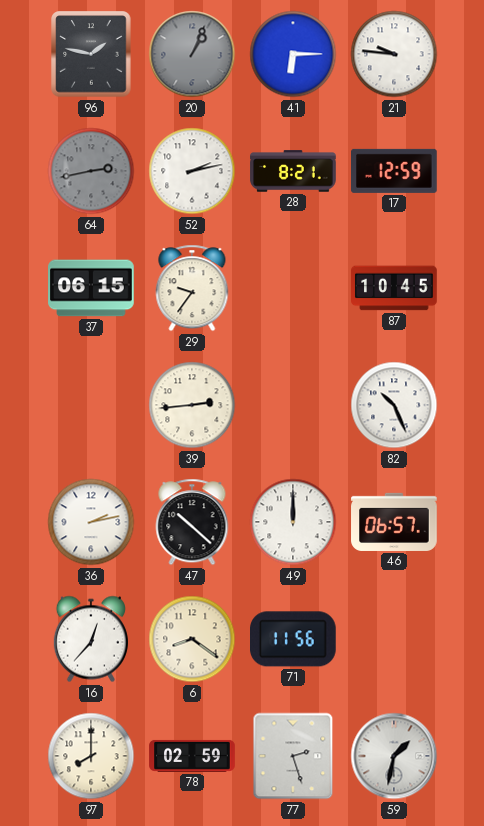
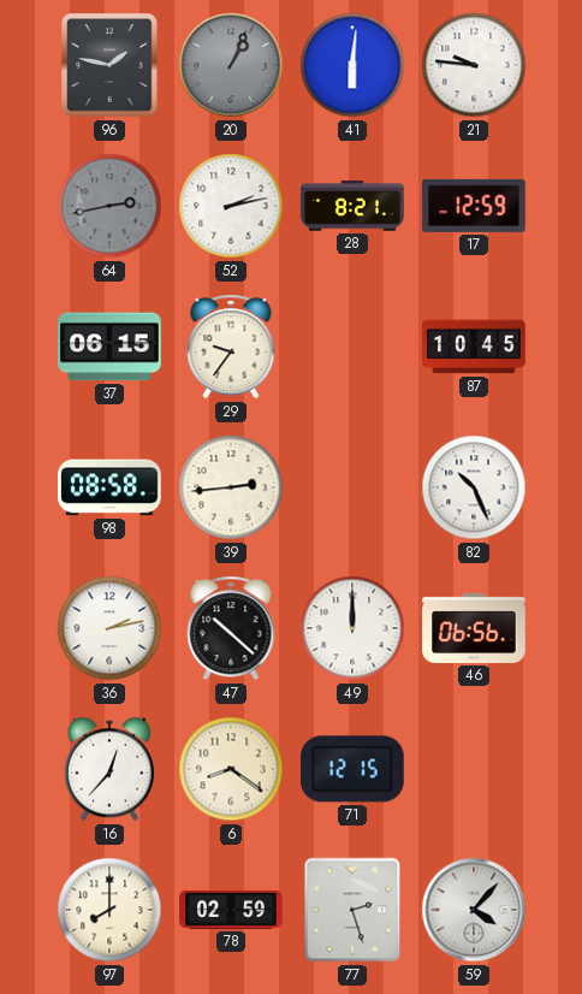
41: 6:15 -> 6:01
98: none -> 08:58
46: 06:57 -> 06:56
71: 11:56 -> 12:15
59: 1:32 -> 4:07
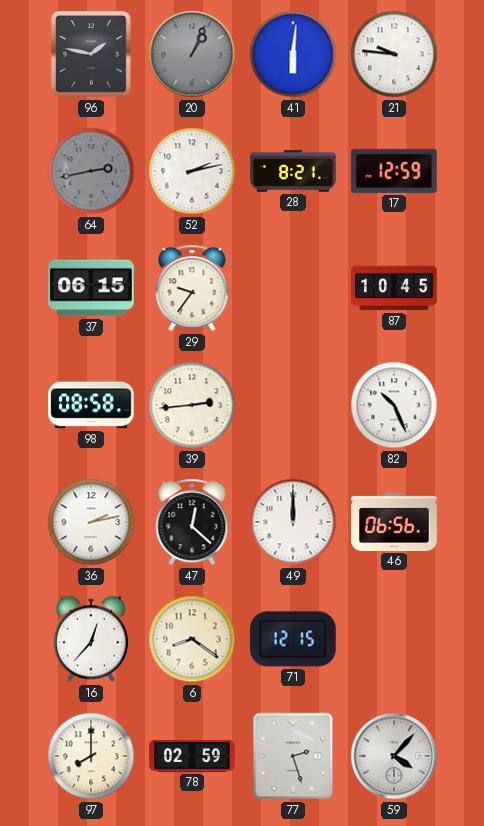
47: 10:22 -> 12:22
